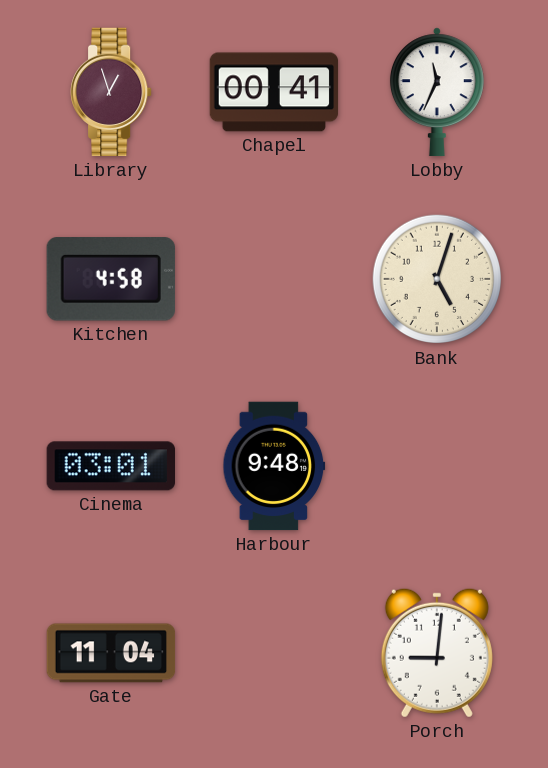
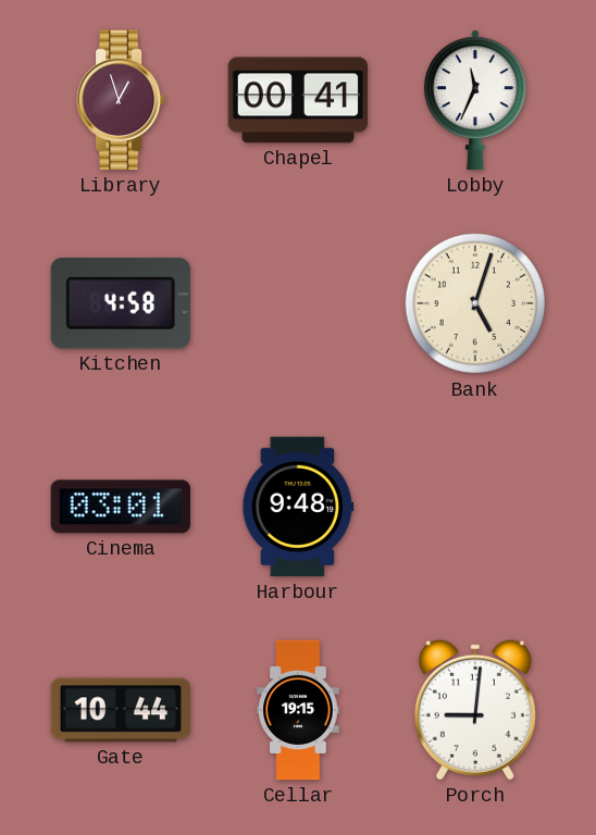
Gate: 11:04 -> 10:44
Cellar: none -> 19:15
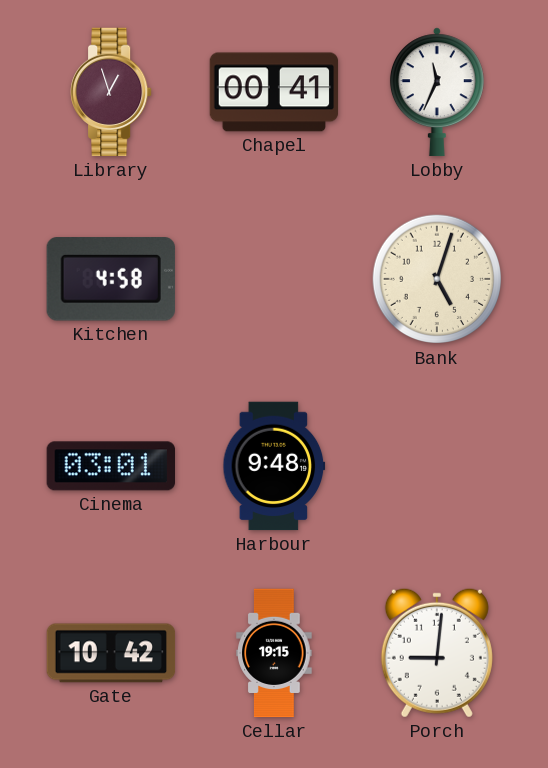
Gate: 10:44 -> 10:42
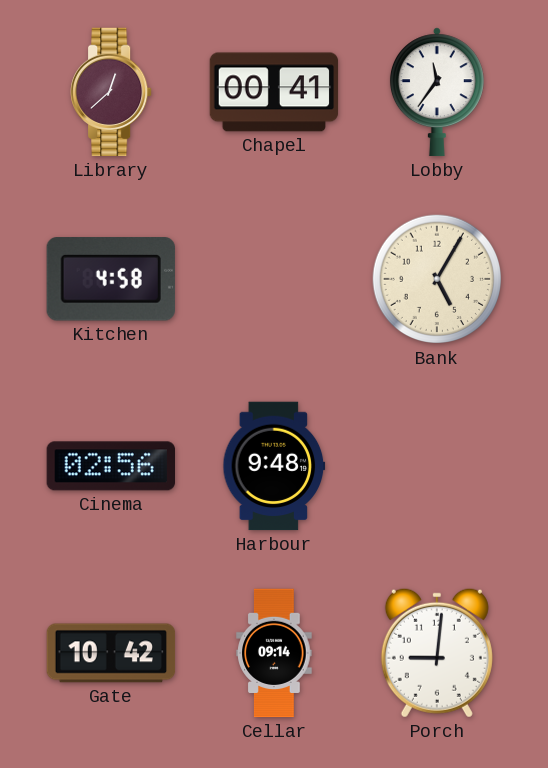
Library: 12:57 -> 12:38
Lobby: 11:34 -> 11:36
Bank: 5:03 -> 5:05
Cinema: 03:01 -> 02:56
Cellar: 19:15 -> 09:14
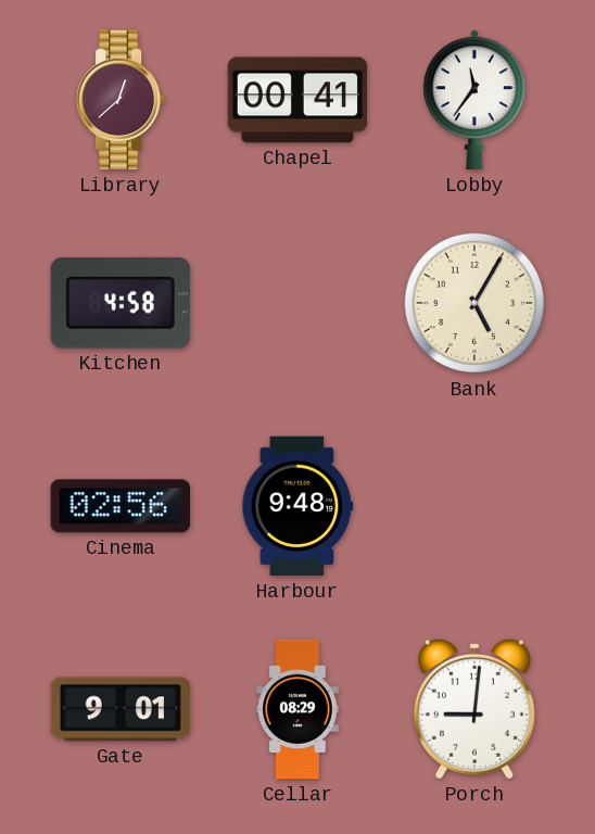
Gate: 10:42 -> 9:01
Cellar: 09:14 -> 08:29
